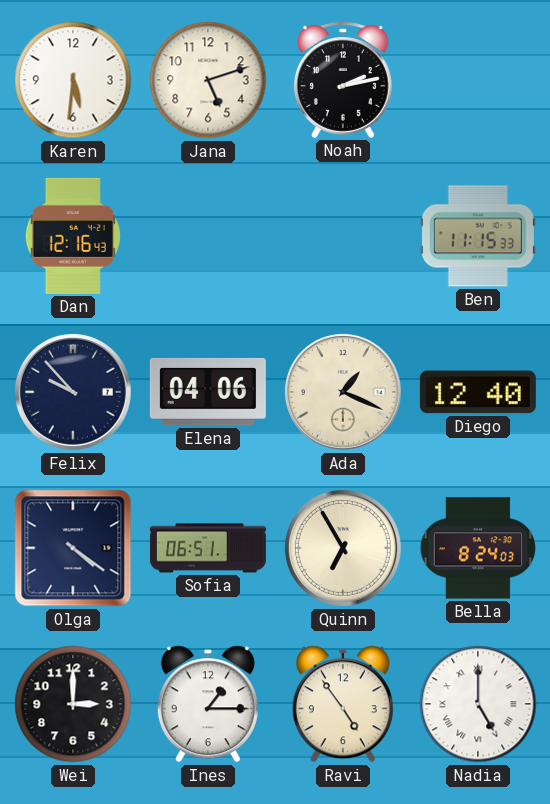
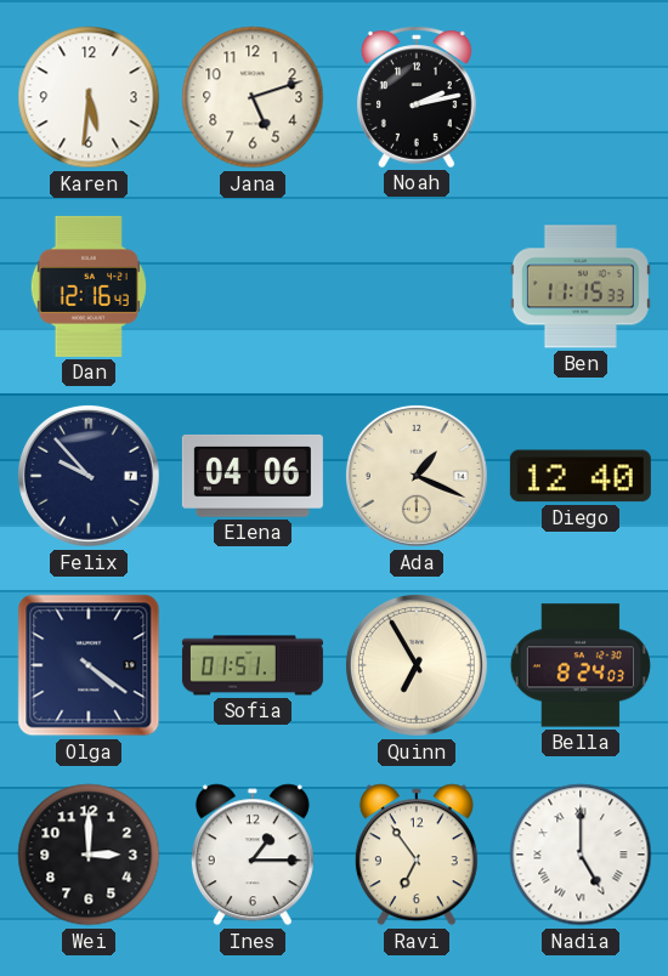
Sofia: 06:51 -> 01:51
Ravi: 4:54 -> 6:54
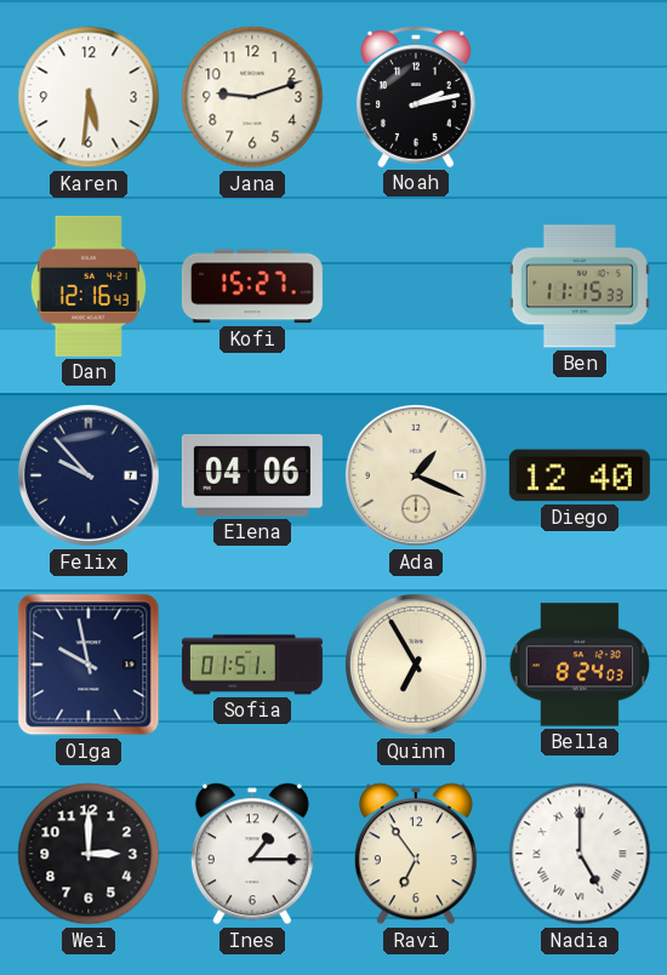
Jana: 5:12 -> 9:12
Kofi: none -> 15:27
Olga: 4:21 -> 9:58
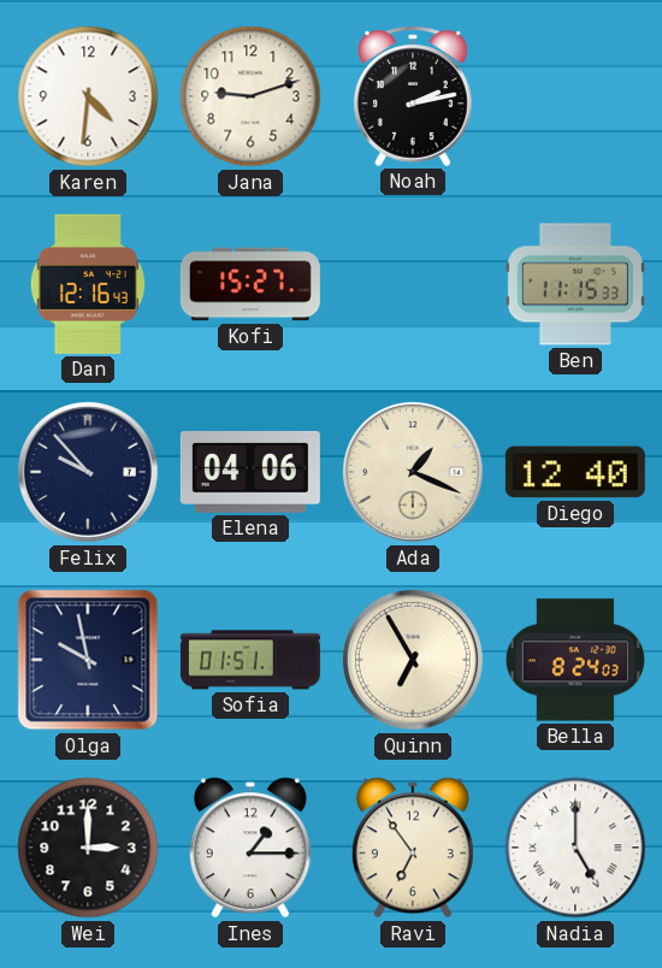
Karen: 5:31 -> 4:31
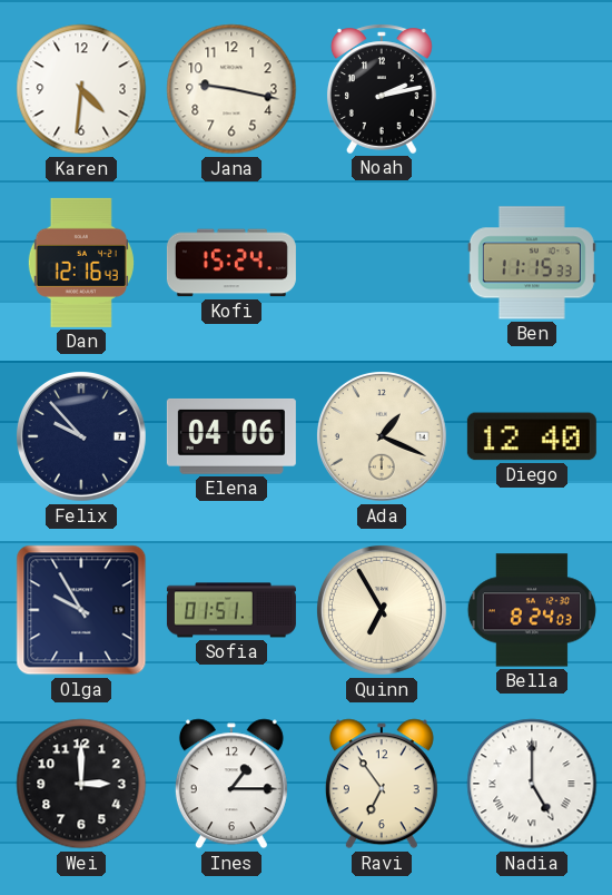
Jana: 9:12 -> 9:17
Kofi: 15:27 -> 15:24
Olga: 9:58 -> 9:55
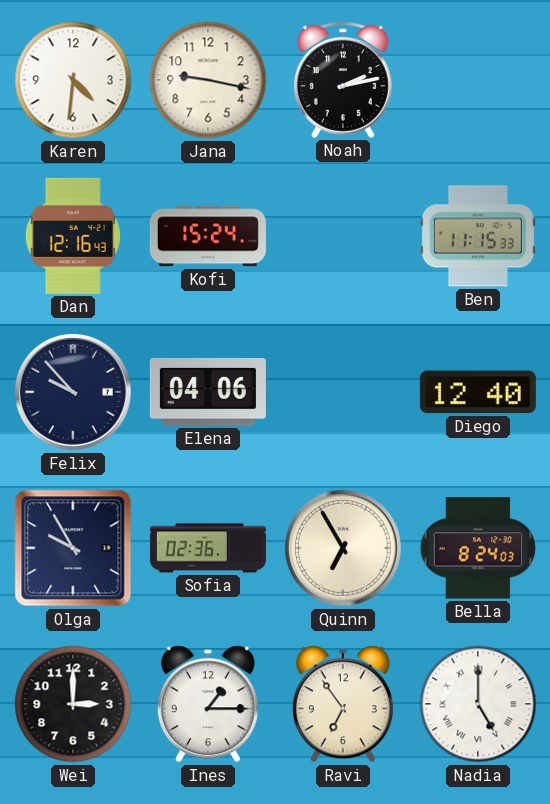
Ada: 1:19 -> none
Sofia: 01:51 -> 02:36
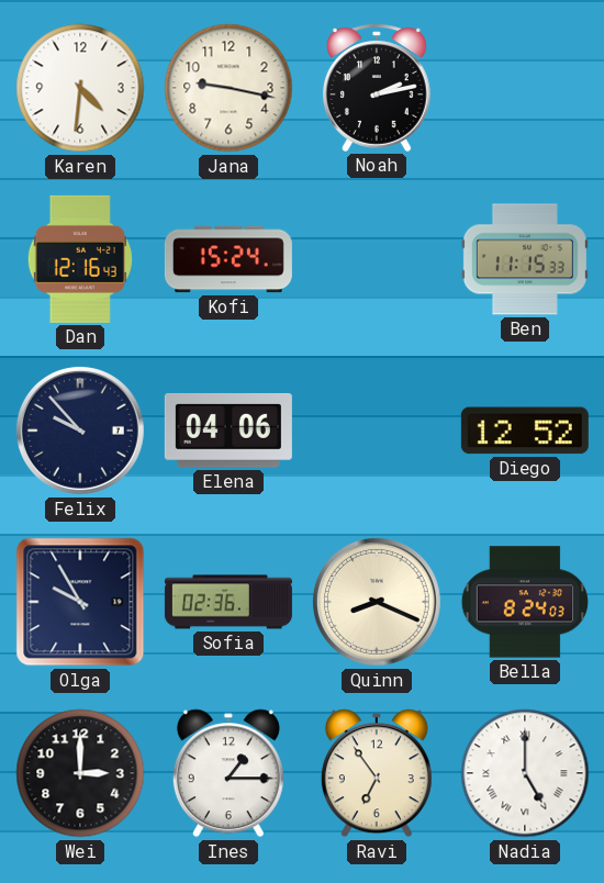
Diego: 12:40 -> 12:52
Quinn: 6:55 -> 8:19
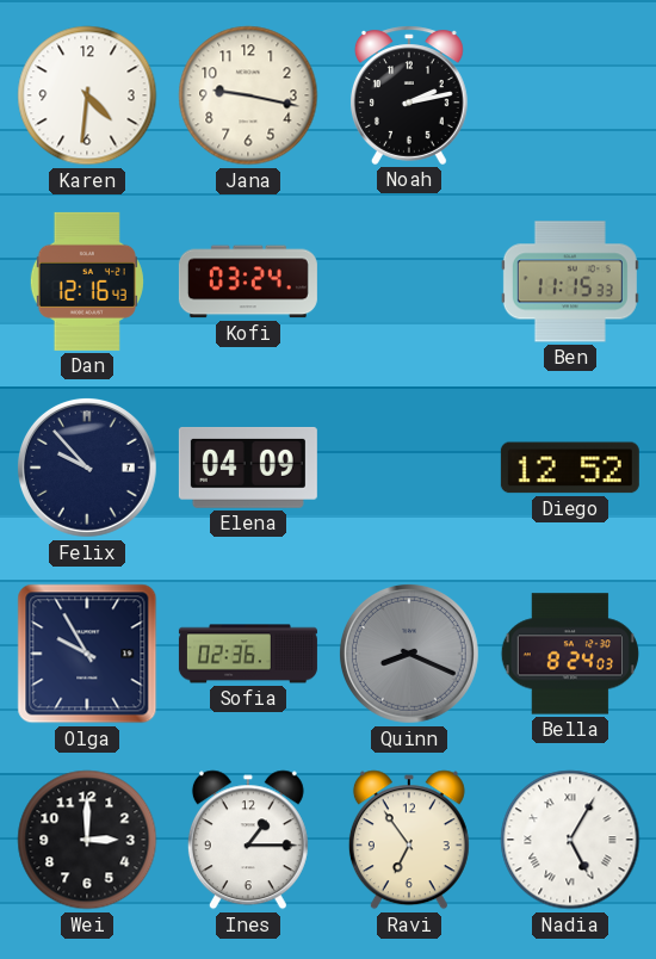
Kofi: 15:24 -> 03:24
Elena: 04:06 -> 04:09
Quinn dial: cream -> grey
Nadia: 5:00 -> 5:05
